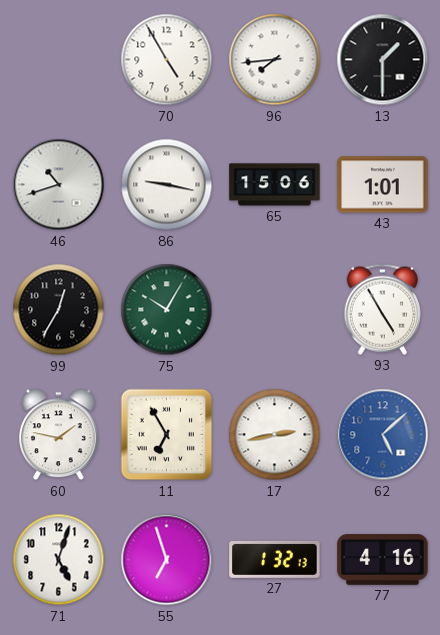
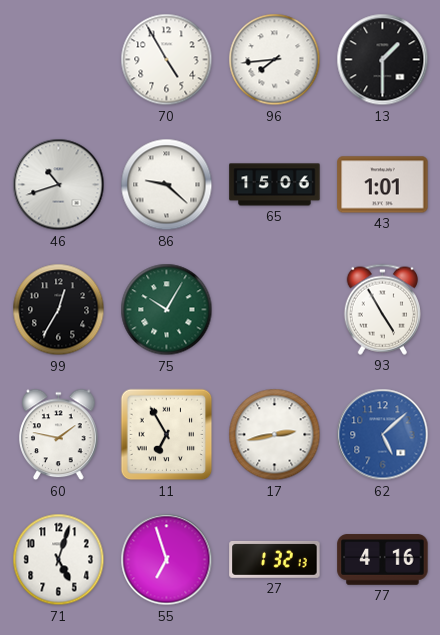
86: 9:17 -> 9:22
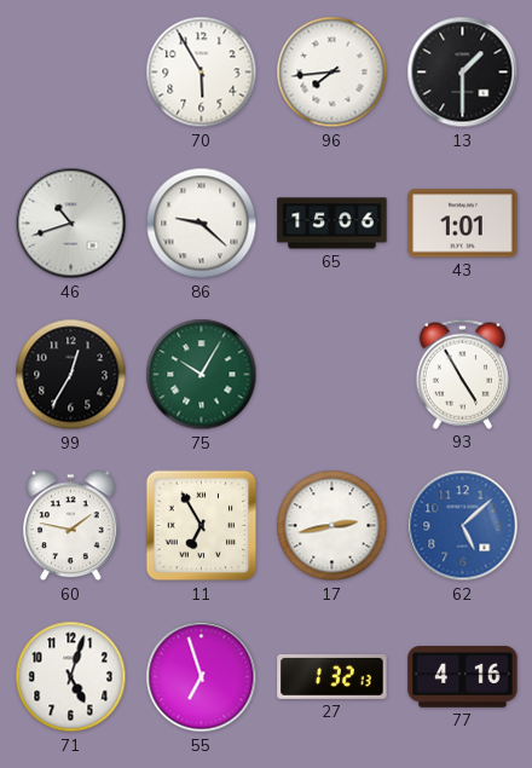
70: 4:55 -> 5:55
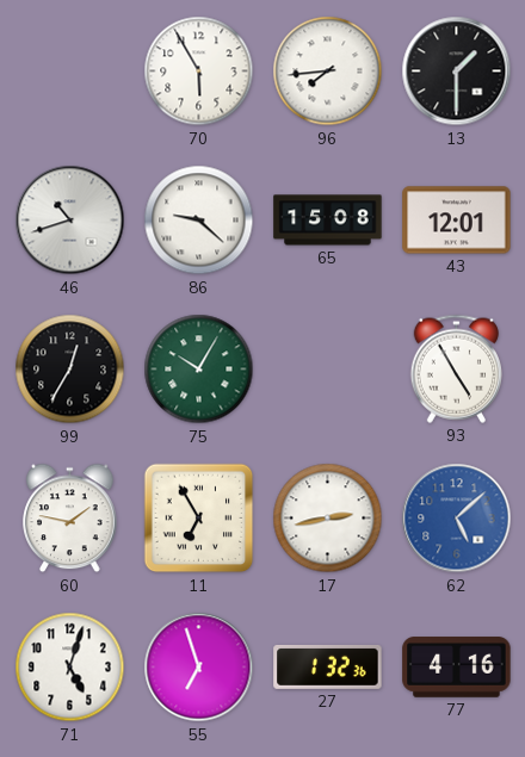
65: 15:06 -> 15:08
43: 1:01 -> 12:01
27: 1:32:13 -> 1:32:36
